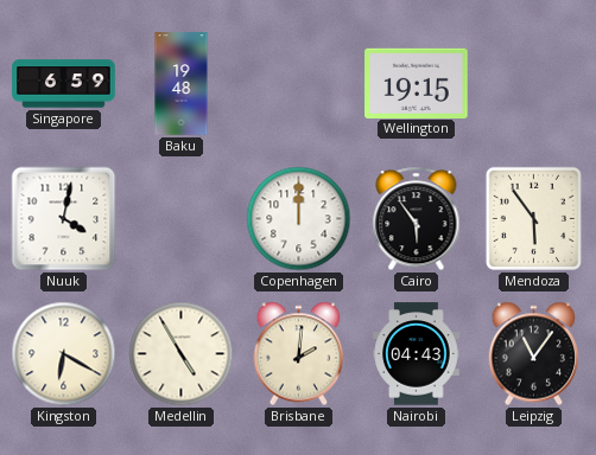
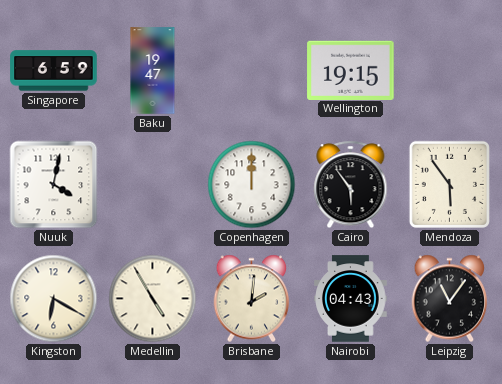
Baku: 19:48 -> 19:47
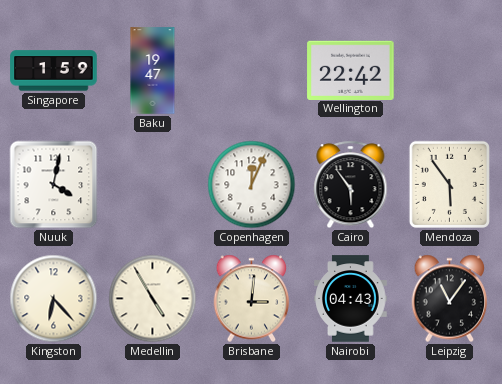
Singapore: 6:59 -> 1:59
Wellington: 19:15 -> 22:42
Copenhagen: 12:00 -> 12:04
Kingston: 6:20 -> 6:23
Brisbane: 2:01 -> 3:01
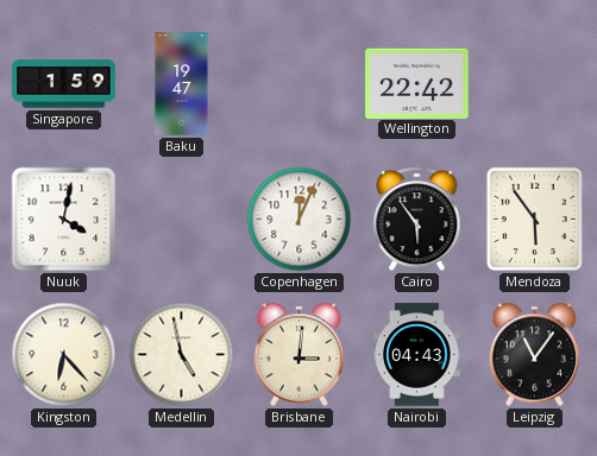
Medellin: 4:55 -> 4:58
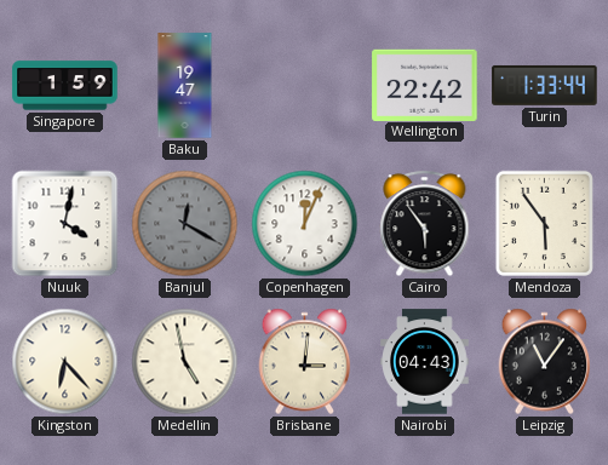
Turin: none -> 1:33
Banjul: none -> 12:20
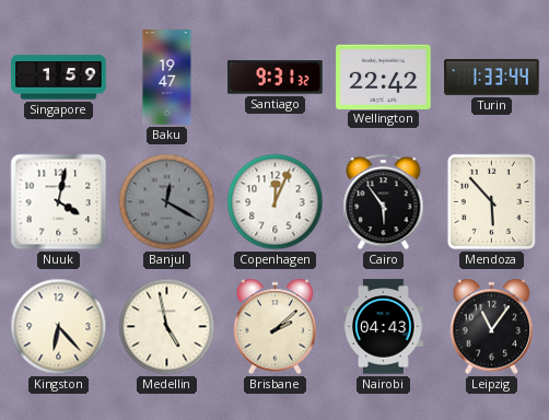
Santiago: none -> 9:31
Mendoza: 5:54 -> 5:53
Brisbane: 3:01 -> 2:08
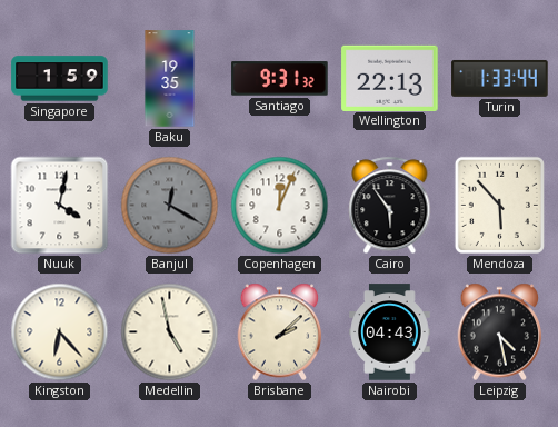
Baku: 19:47 -> 19:35
Wellington: 22:42 -> 22:13
Leipzig: 11:06 -> 4:28
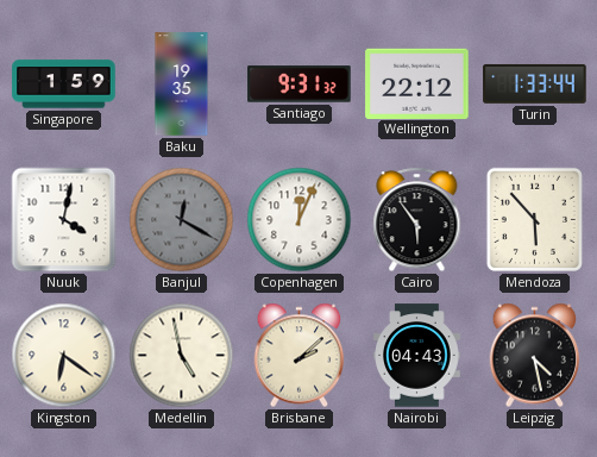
Wellington: 22:13 -> 22:12
Kingston: 6:23 -> 6:21
